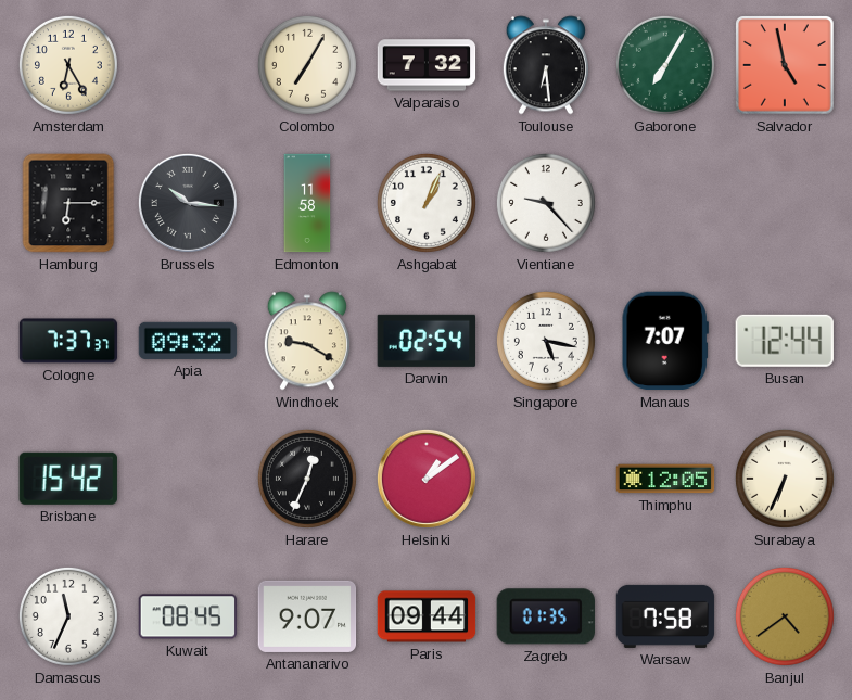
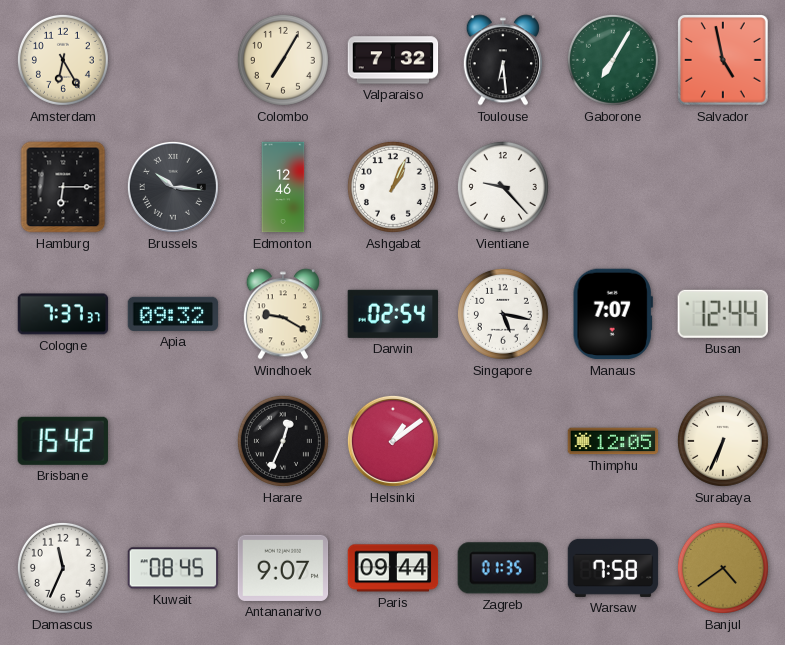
Edmonton: 11:58 -> 12:46
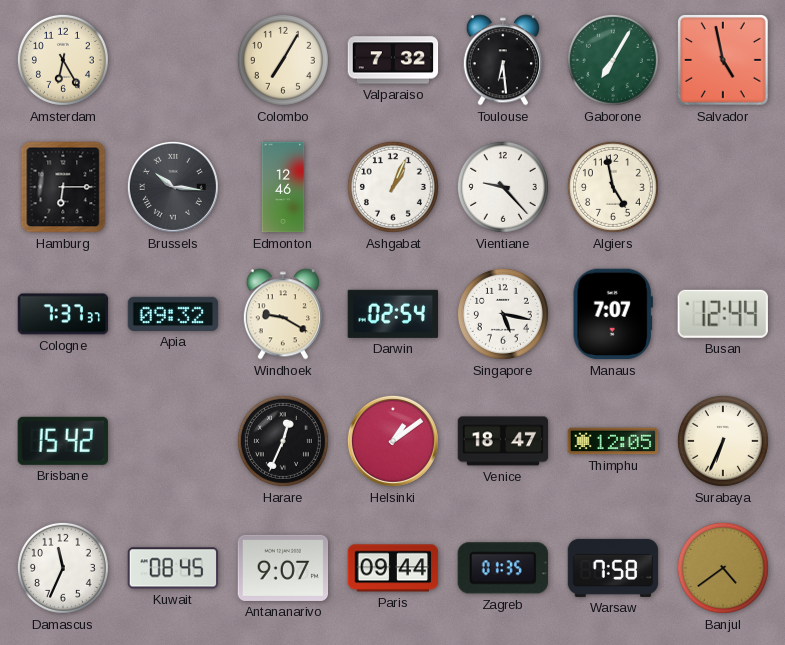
Algiers: none -> 4:58
Venice: none -> 18:47
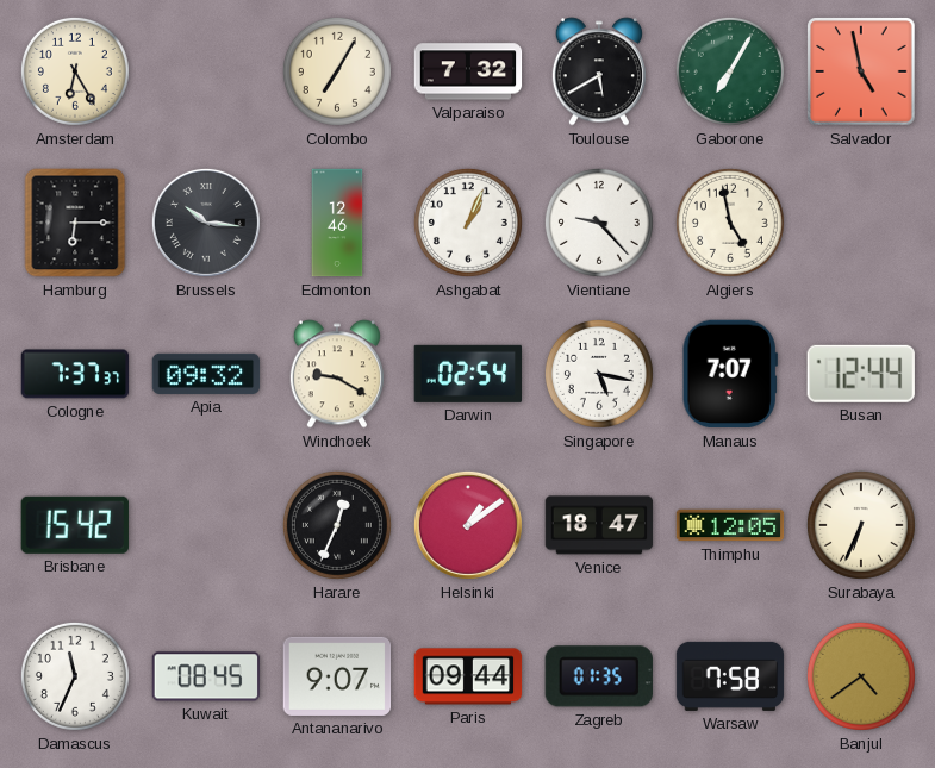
Toulouse: 6:29 -> 5:40
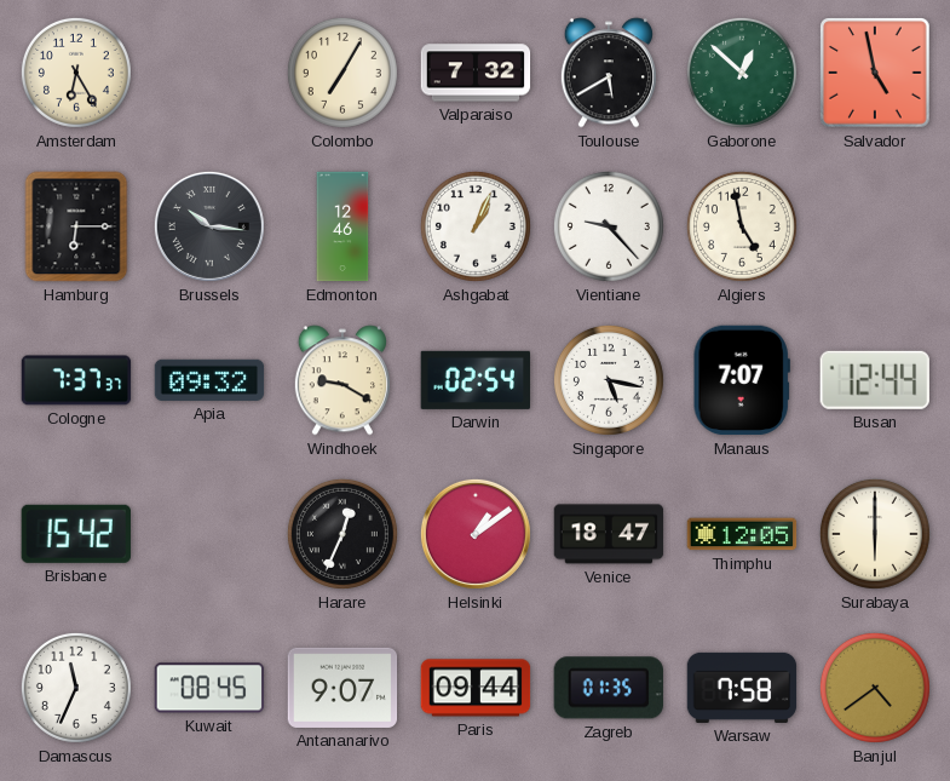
Gaborone: 7:05 -> 12:52
Surabaya: 6:34 -> 6:00
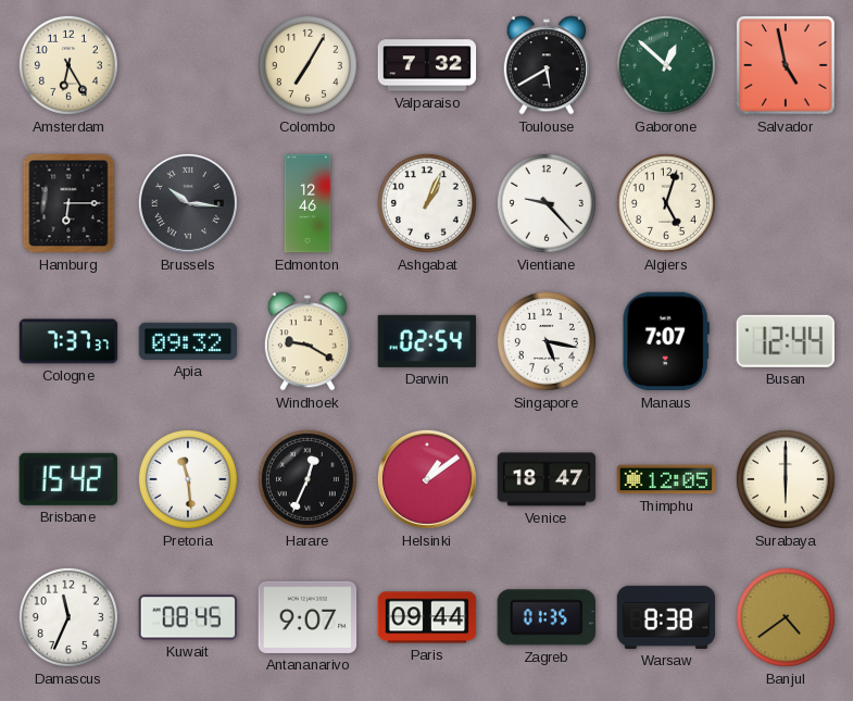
Algiers: 4:58 -> 5:03
Pretoria: none -> 11:29
Warsaw: 7:58 -> 8:38
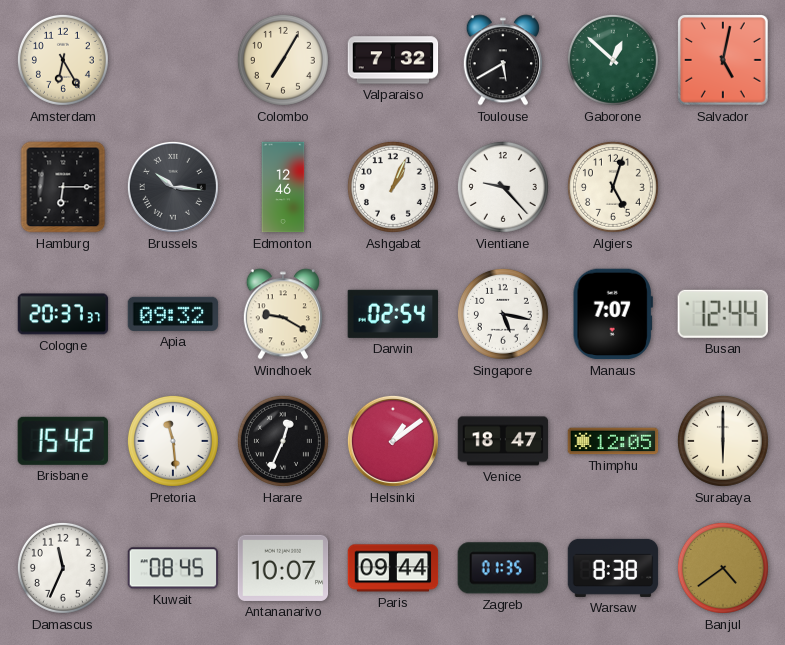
Salvador: 4:58 -> 5:02
Cologne: 7:37 -> 20:37
Antananarivo: 9:07 -> 10:07
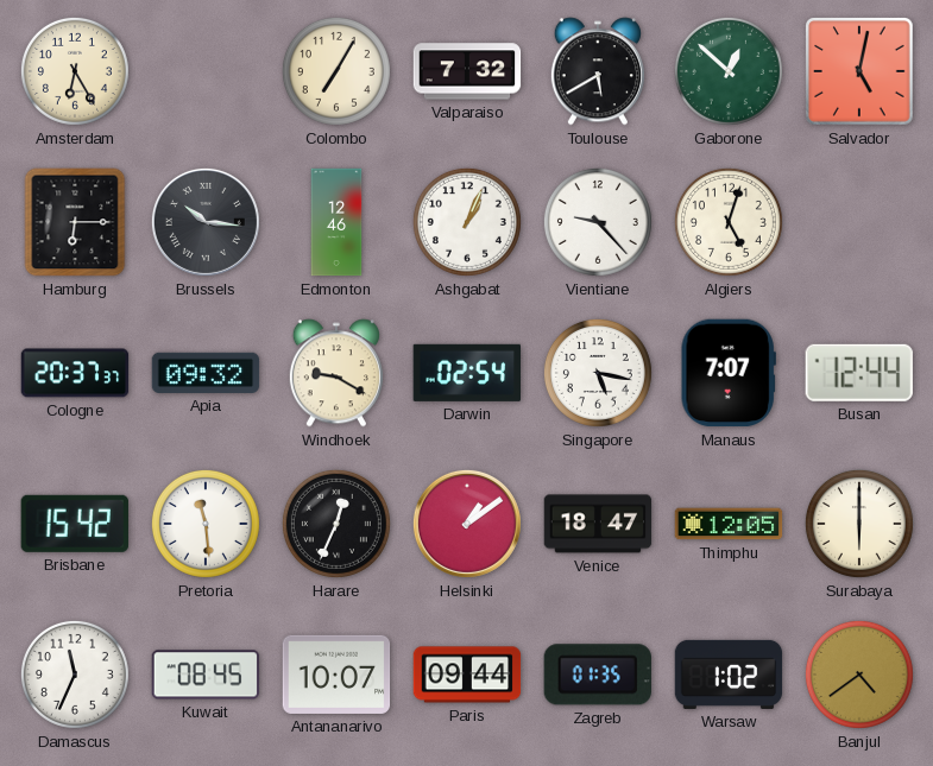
Warsaw: 8:38 -> 1:02
